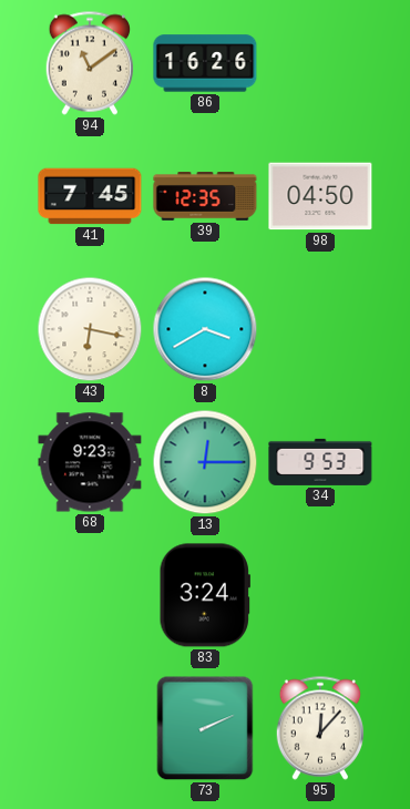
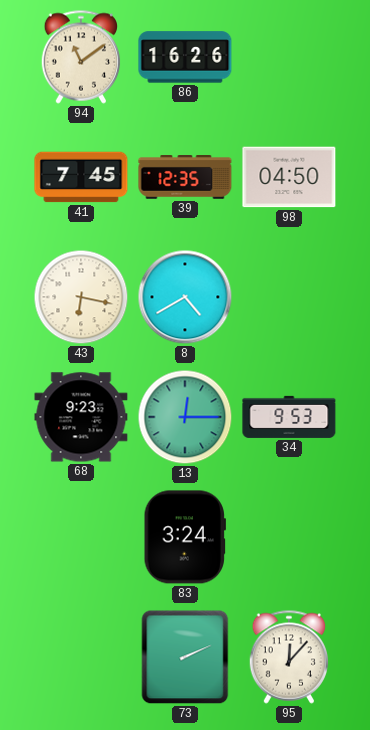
8: 3:40 -> 4:40
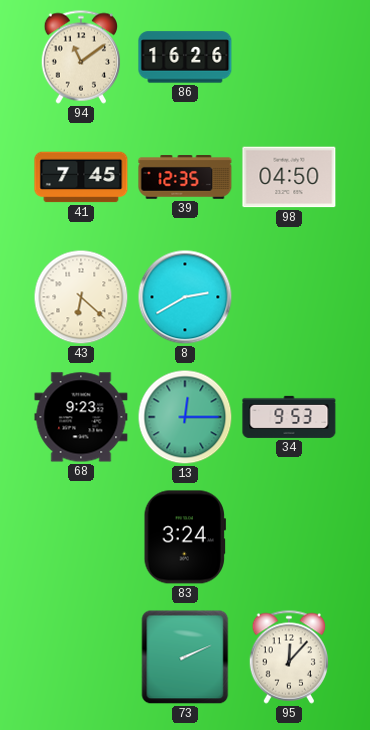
43: 6:17 -> 6:22
8: 4:40 -> 2:40
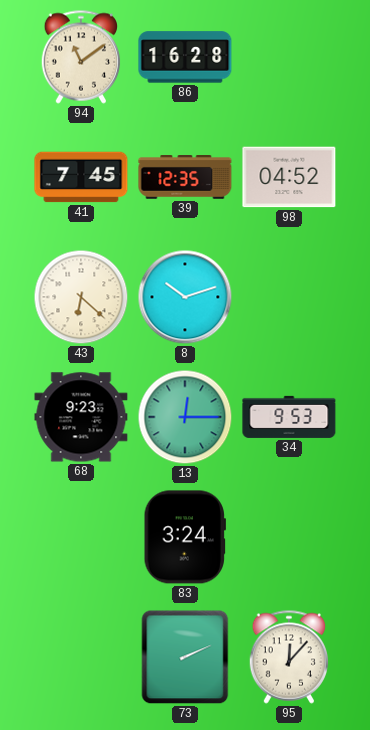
86: 16:26 -> 16:28
98: 04:50 -> 04:52
8: 2:40 -> 10:12
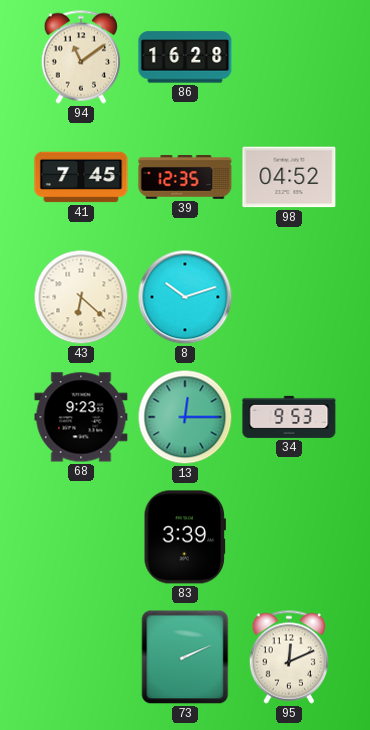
83: 3:24 -> 3:39
95: 12:07 -> 12:11
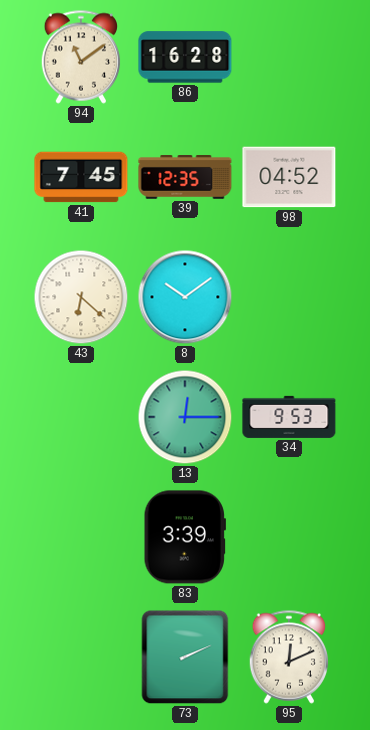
8: 10:12 -> 10:09
68: 9:23 -> none
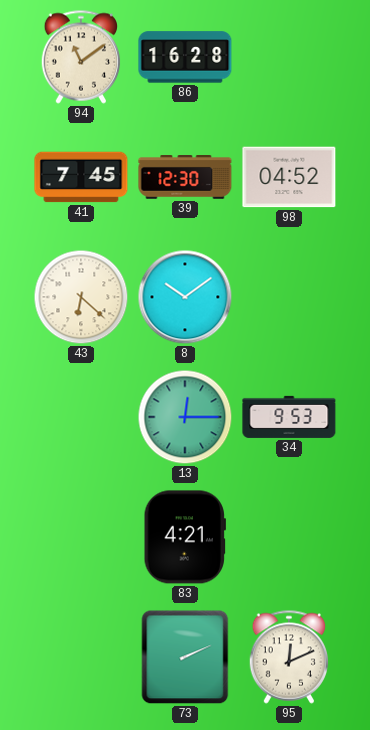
39: 12:35 -> 12:30
83: 3:39 -> 4:21
